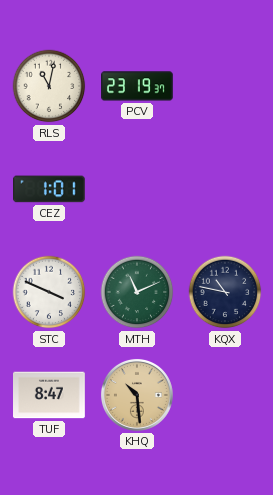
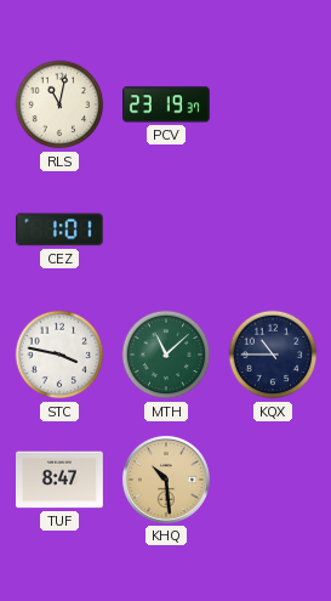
STC: 3:49 -> 3:47
MTH: 11:11 -> 11:08
KQX: 10:47 -> 10:45
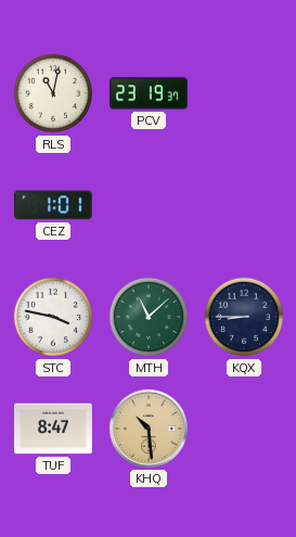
KQX: 10:45 -> 8:45
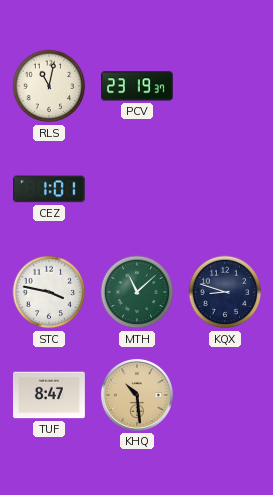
KQX: 8:45 -> 8:48
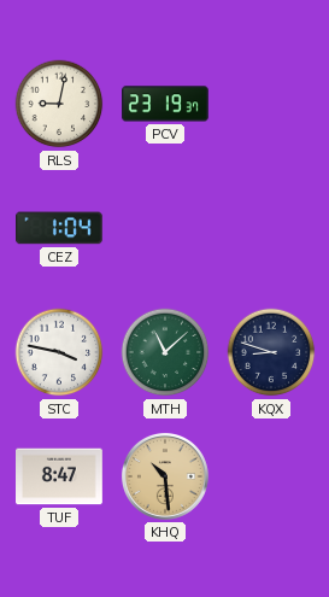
RLS: 11:02 -> 9:02
CEZ: 1:01 -> 1:04
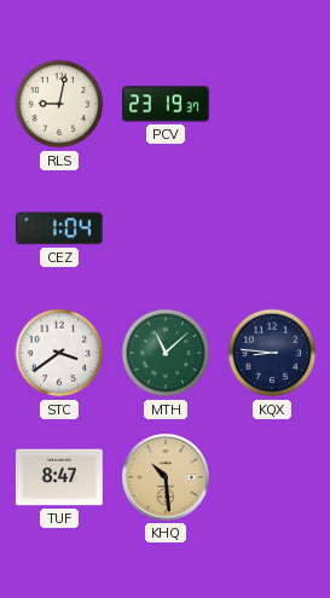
STC: 3:47 -> 3:39
KQX: 8:48 -> 8:46
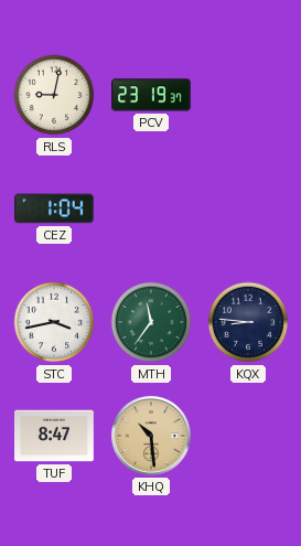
STC: 3:39 -> 3:43
MTH: 11:08 -> 11:36
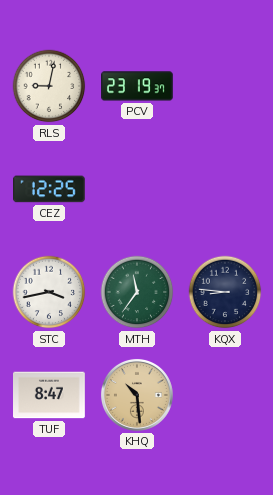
CEZ: 1:04 -> 12:25
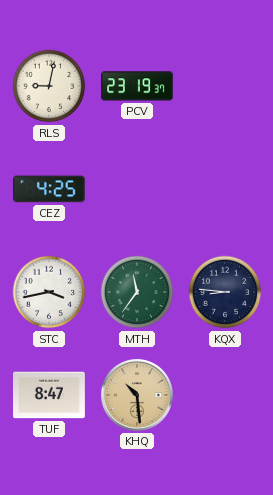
CEZ: 12:25 -> 4:25
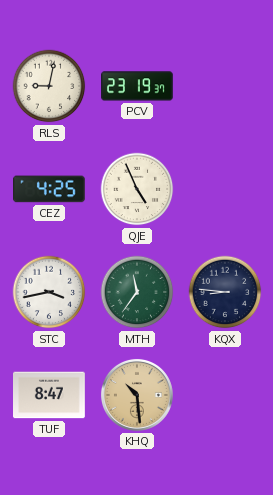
QJE: none -> 4:56
